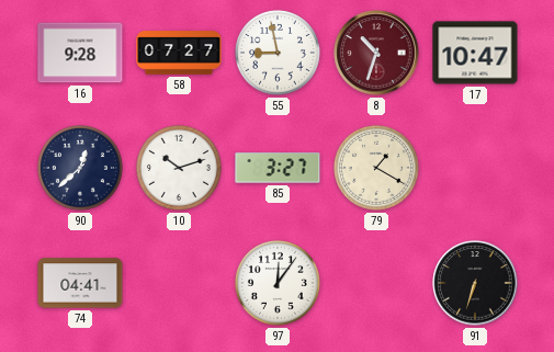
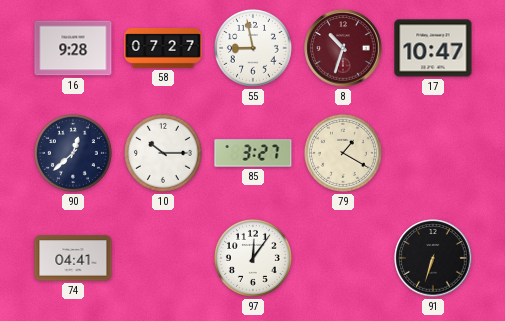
10: 10:12 -> 10:15
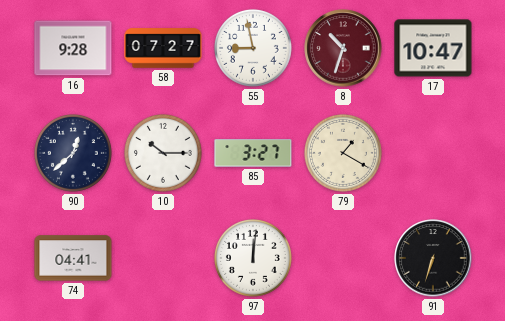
97: 12:06 -> 12:01
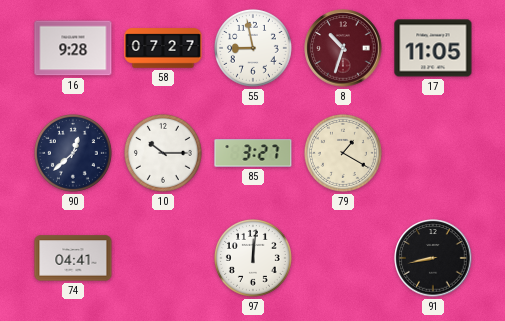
17: 10:47 -> 11:05
91: 6:33 -> 8:43
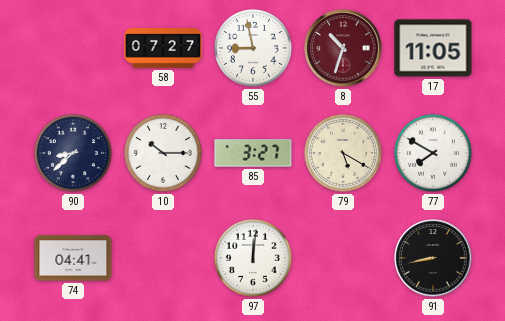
16: 9:28 -> none
90: 12:38 -> 8:38
79: 1:20 -> 5:20
77: none -> 7:50
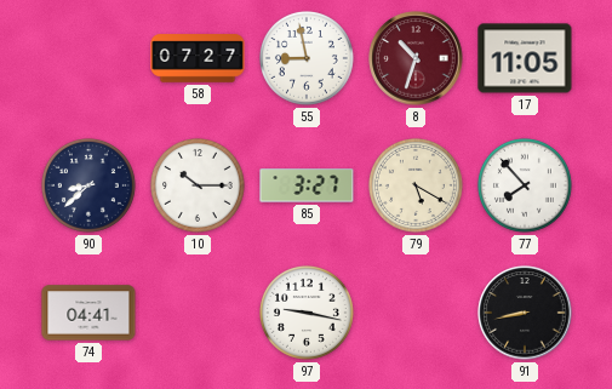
77: 7:50 -> 7:53
97: 12:01 -> 9:17
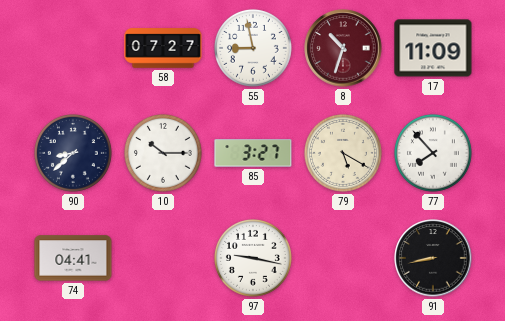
17: 11:05 -> 11:09
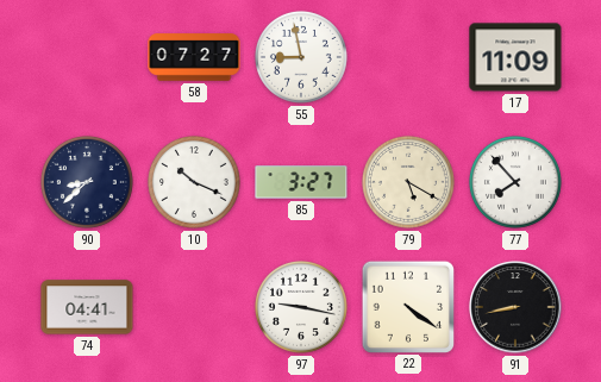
8: 10:33 -> none
10: 10:15 -> 10:19
22: none -> 4:21
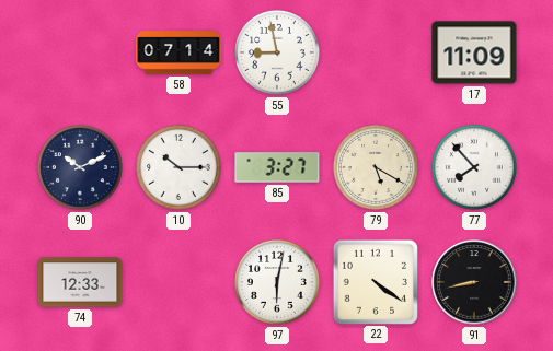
58: 07:27 -> 07:14
90: 8:38 -> 10:11
10: 10:19 -> 10:15
74: 04:41 -> 12:33
97: 9:17 -> 6:02
